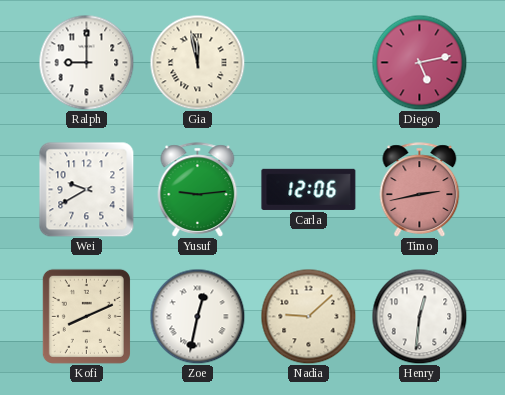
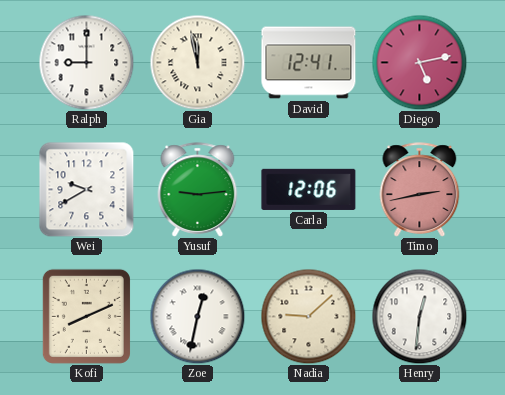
David: none -> 12:41
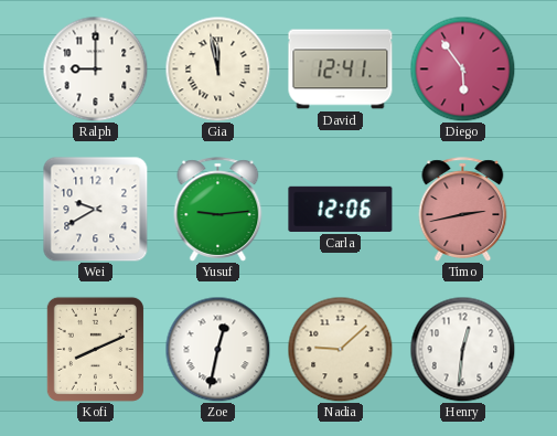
Diego: 5:13 -> 5:54
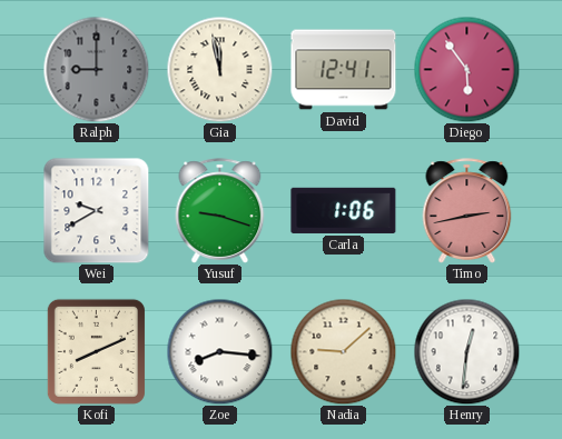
Ralph dial: white -> grey
Yusuf: 9:14 -> 9:18
Carla: 12:06 -> 1:06
Zoe: 12:32 -> 8:16
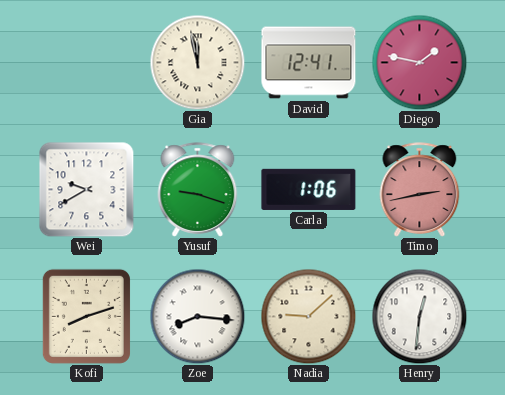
Ralph: 9:00 -> none
Diego: 5:54 -> 1:47
Kofi: 8:11 -> 8:12
